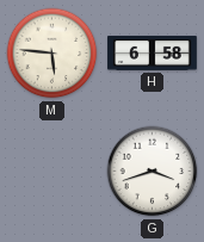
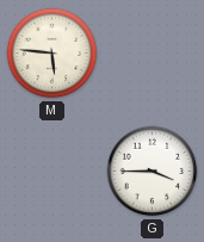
H: 6:58 -> none
G: 3:42 -> 3:45
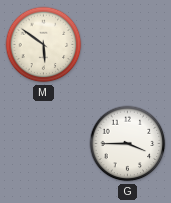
M: 5:46 -> 5:51
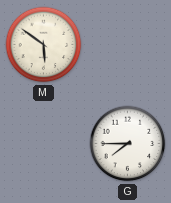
G: 3:45 -> 7:45
